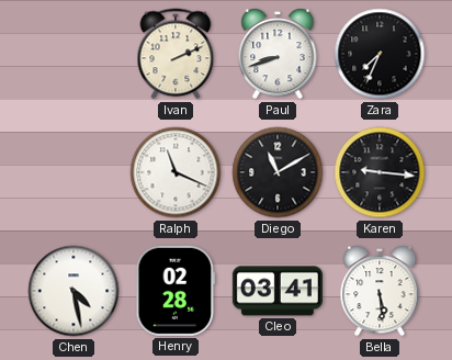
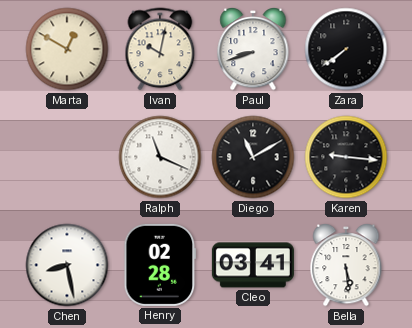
Marta: none -> 12:50
Ivan: 2:11 -> 10:02
Zara: 7:34 -> 7:39
Chen: 4:28 -> 8:28
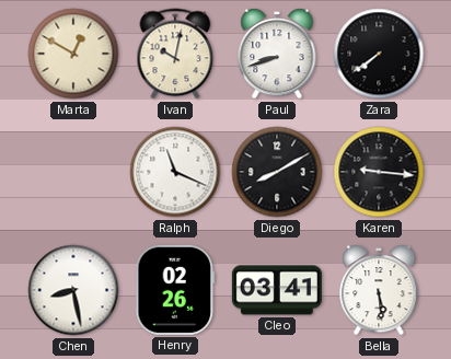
Diego: 11:10 -> 8:10
Henry: 02:28 -> 02:26
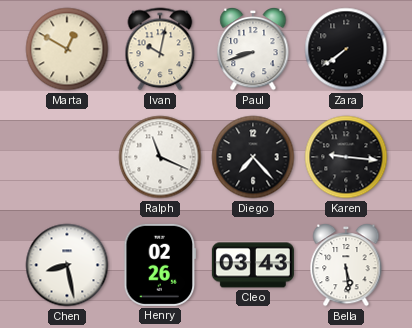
Diego: 8:10 -> 7:23
Cleo: 03:41 -> 03:43
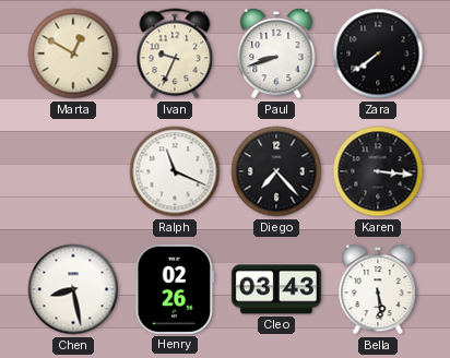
Ivan: 10:02 -> 9:34
Karen: 9:16 -> 3:16
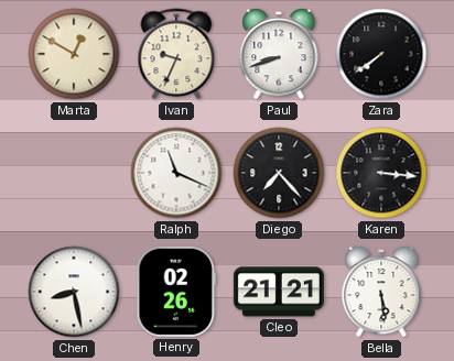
Cleo: 03:43 -> 21:21
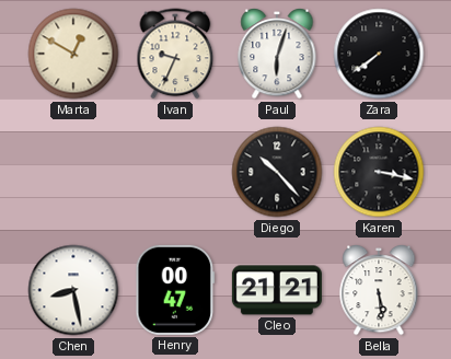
Paul: 8:42 -> 6:03
Ralph: 11:19 -> none
Diego: 7:23 -> 10:23
Karen: 3:16 -> 3:17
Henry: 02:26 -> 00:47
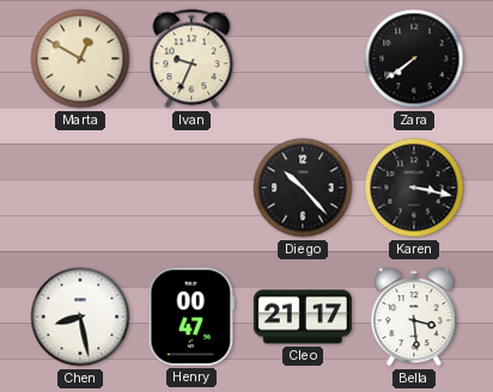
Paul: 6:03 -> none
Cleo: 21:21 -> 21:17
Bella: 5:29 -> 3:29
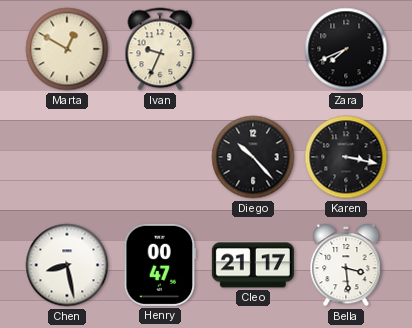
Zara: 7:39 -> 7:41
